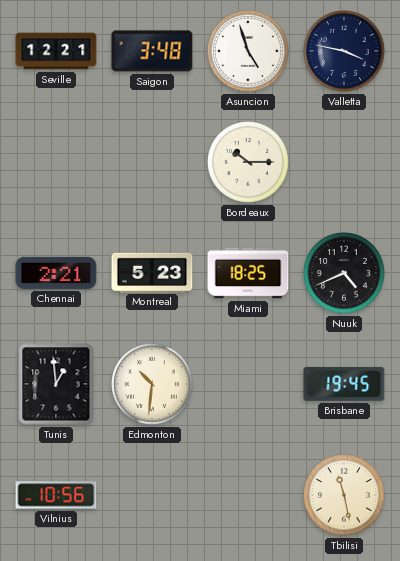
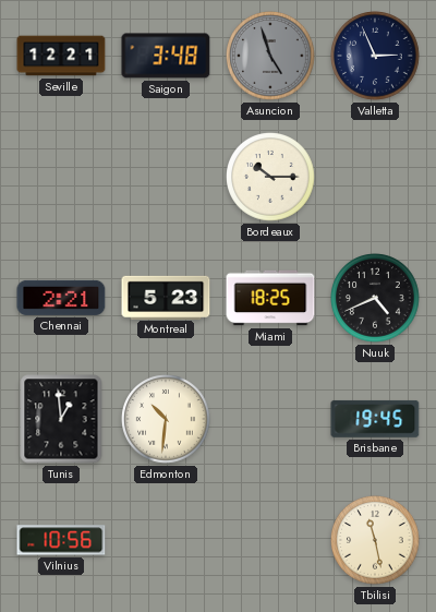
Asuncion dial: white -> grey
Valletta: 3:47 -> 2:56
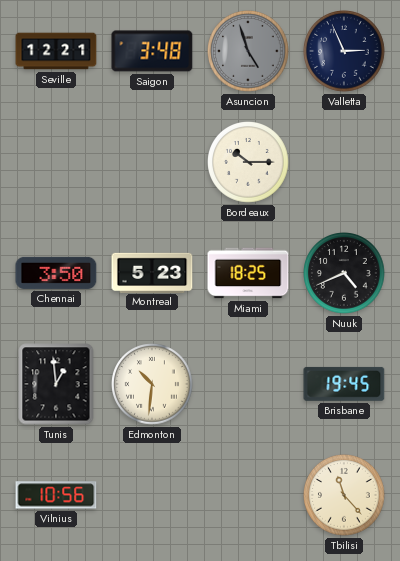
Chennai: 2:21 -> 3:50
Tbilisi: 11:28 -> 11:23
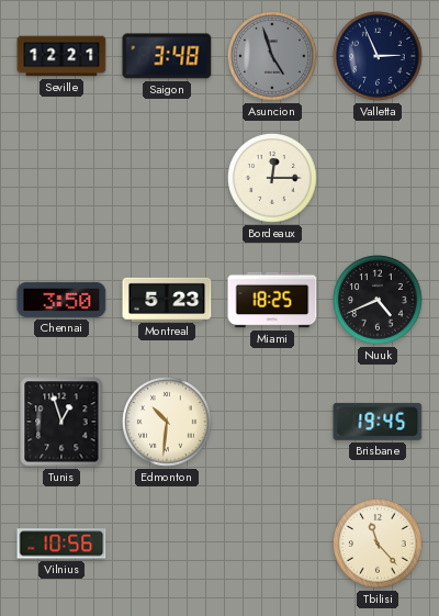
Bordeaux: 10:15 -> 12:15
Tunis: 12:59 -> 12:57
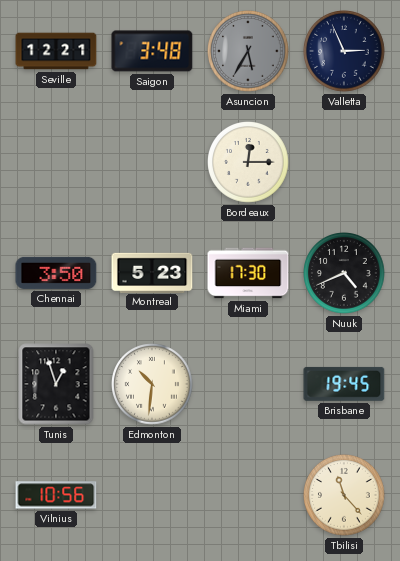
Asuncion: 4:57 -> 5:35
Miami: 18:25 -> 17:30
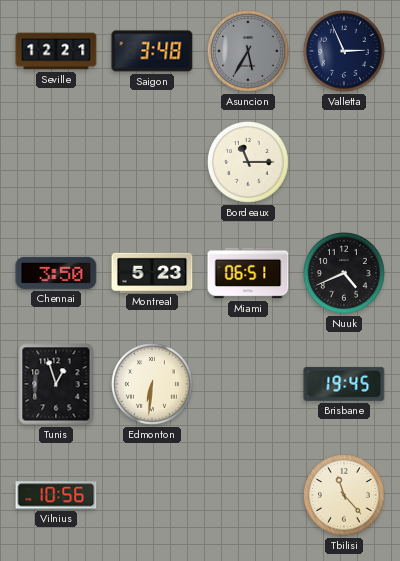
Bordeaux: 12:15 -> 11:15
Miami: 17:30 -> 06:51
Edmonton: 10:31 -> 6:31
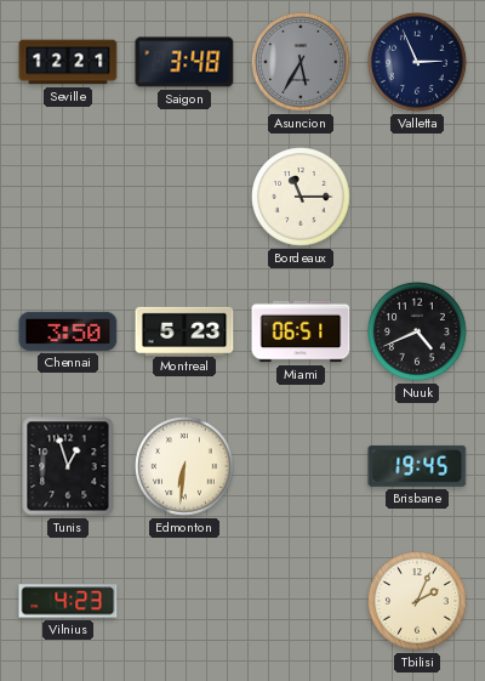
Vilnius: 10:56 -> 4:23
Tbilisi: 11:23 -> 2:04
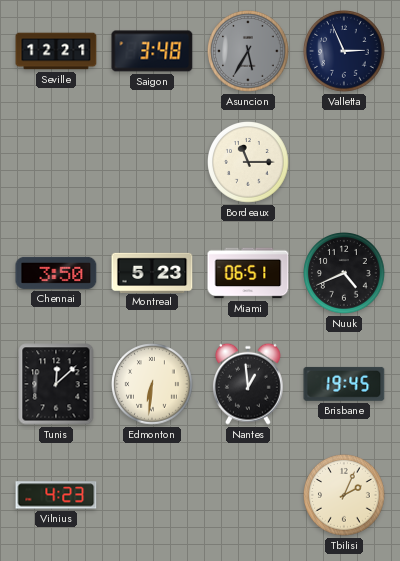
Tunis: 12:57 -> 12:08
Nantes: none -> 12:59
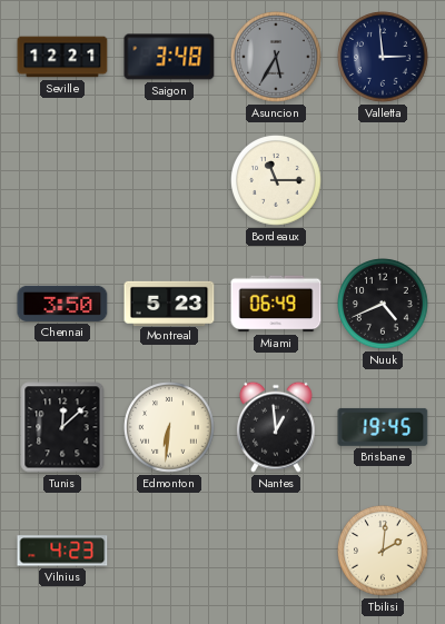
Valletta: 2:56 -> 2:59
Miami: 06:51 -> 06:49
Tbilisi: 2:04 -> 2:01
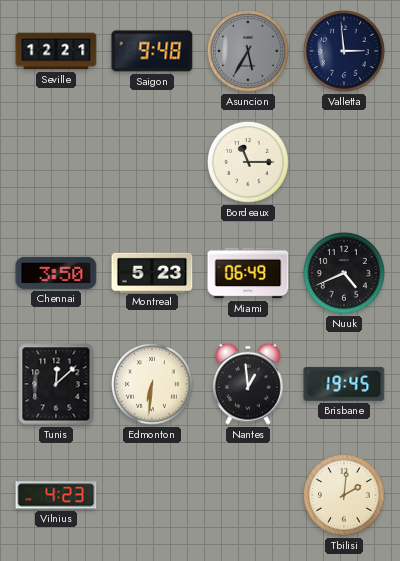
Saigon: 3:48 -> 9:48
